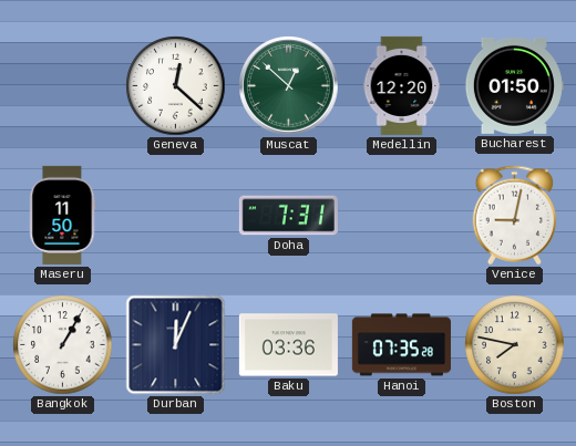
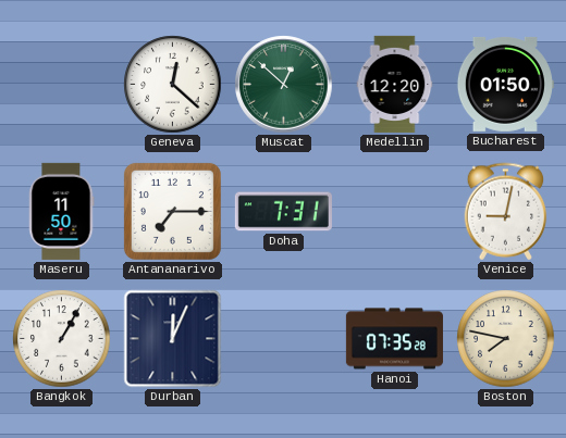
Antananarivo: none -> 7:15
Baku: 03:36 -> none
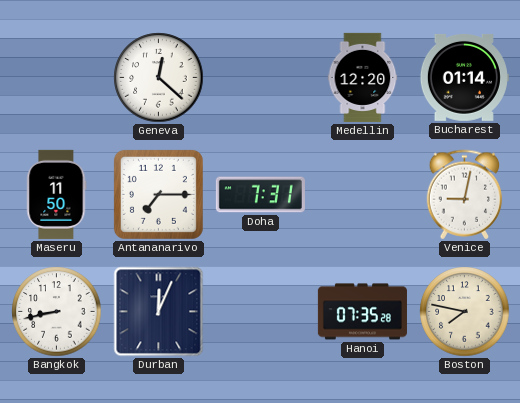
Muscat: 12:52 -> none
Bucharest: 01:50 -> 01:14
Bangkok: 1:05 -> 8:43
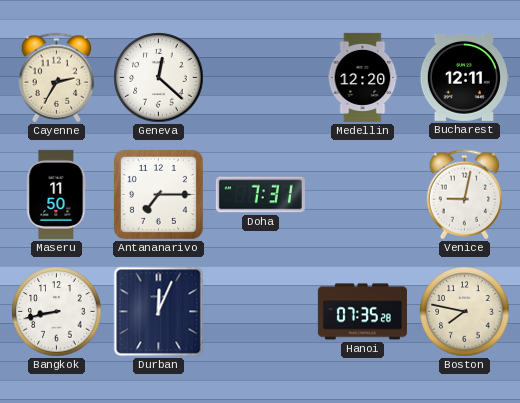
Cayenne: none -> 2:35
Bucharest: 01:14 -> 12:11
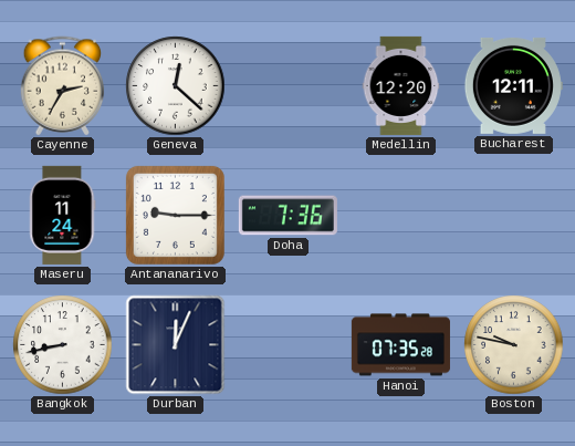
Maseru: 11:50 -> 11:24
Antananarivo: 7:15 -> 9:15
Doha: 7:31 -> 7:36
Venice: 9:02 -> none
Boston: 7:47 -> 9:47
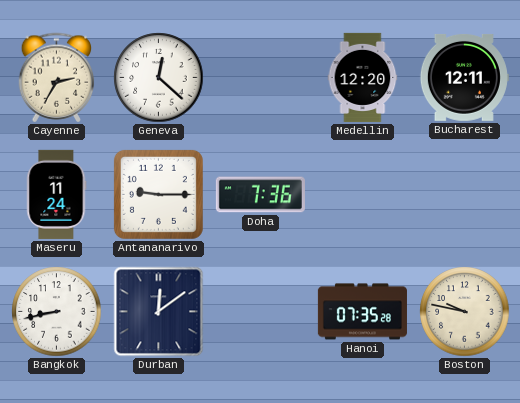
Durban: 12:04 -> 12:09
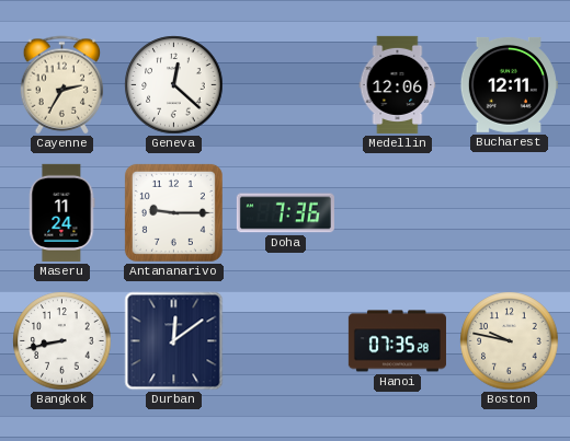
Medellin: 12:20 -> 12:06
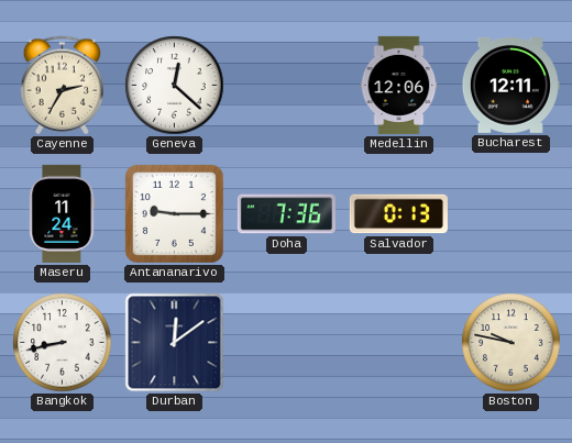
Salvador: none -> 0:13
Hanoi: 07:35 -> none
